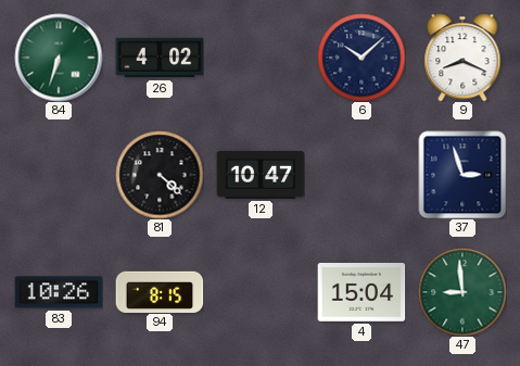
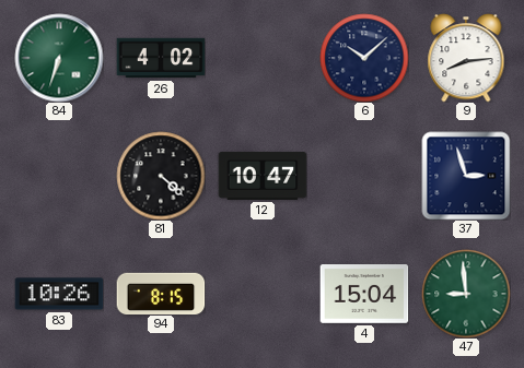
9: 8:19 -> 8:14
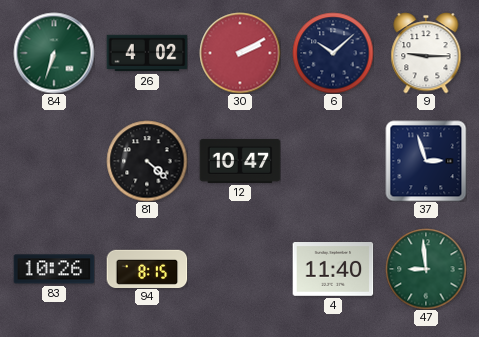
30: none -> 2:10
9: 8:14 -> 9:15
4: 15:04 -> 11:40
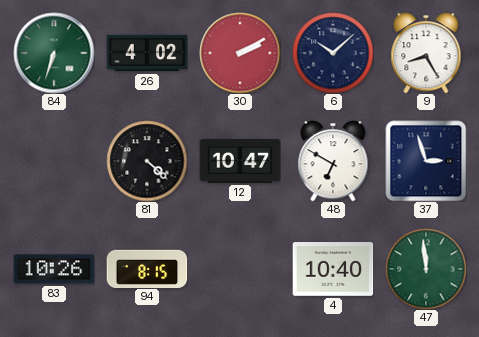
9: 9:15 -> 8:25
48: none -> 6:50
4: 11:40 -> 10:40
47: 8:59 -> 11:59
